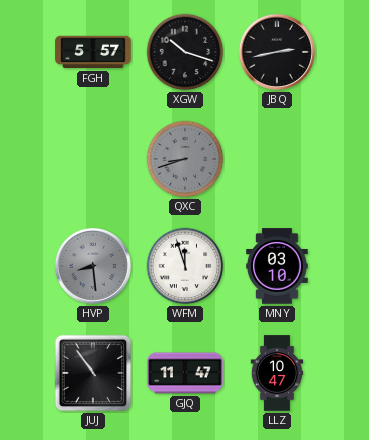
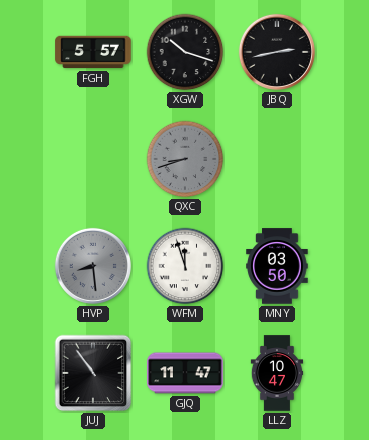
MNY: 03:10 -> 03:50
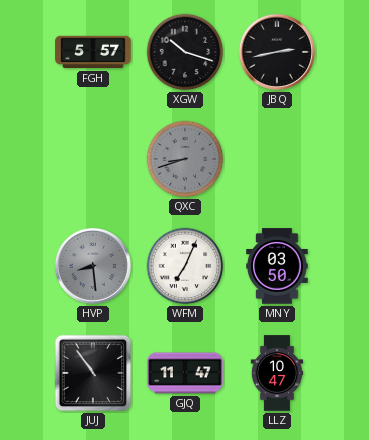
WFM: 11:57 -> 7:04
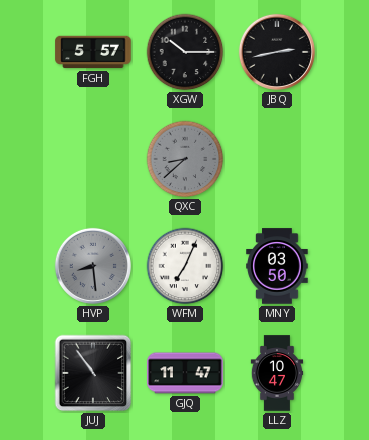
XGW: 10:18 -> 10:15
QXC: 8:42 -> 8:38
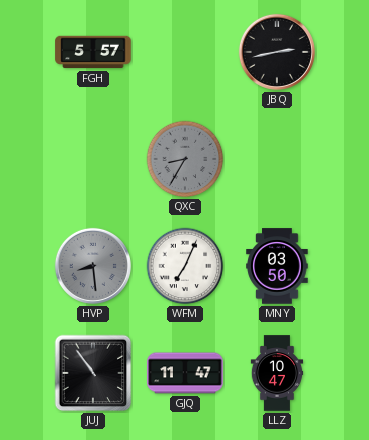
XGW: 10:15 -> none
QXC: 8:38 -> 8:35
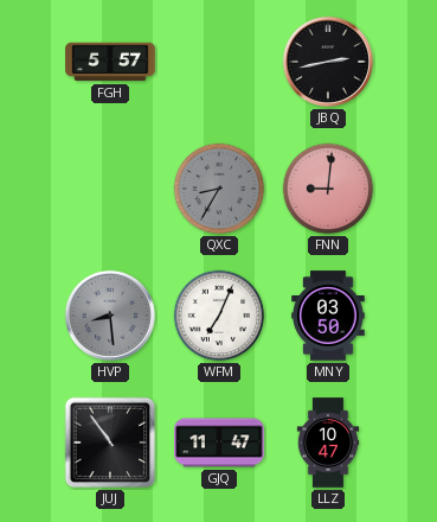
FNN: none -> 9:01
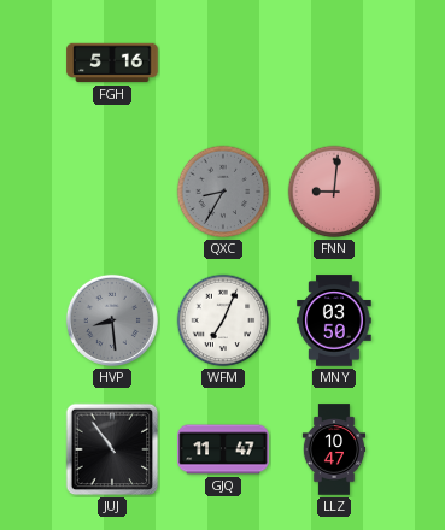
FGH: 5:57 -> 5:16
JBQ: 2:43 -> none
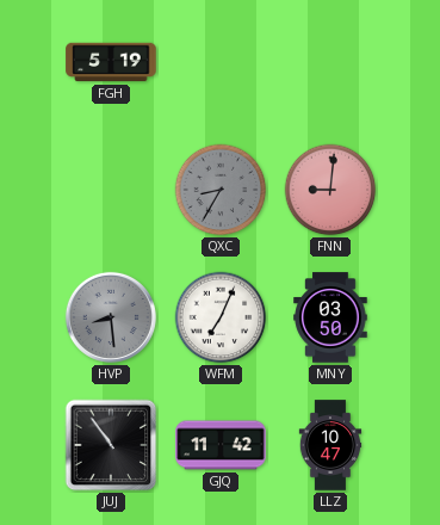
FGH: 5:16 -> 5:19
GJQ: 11:47 -> 11:42
